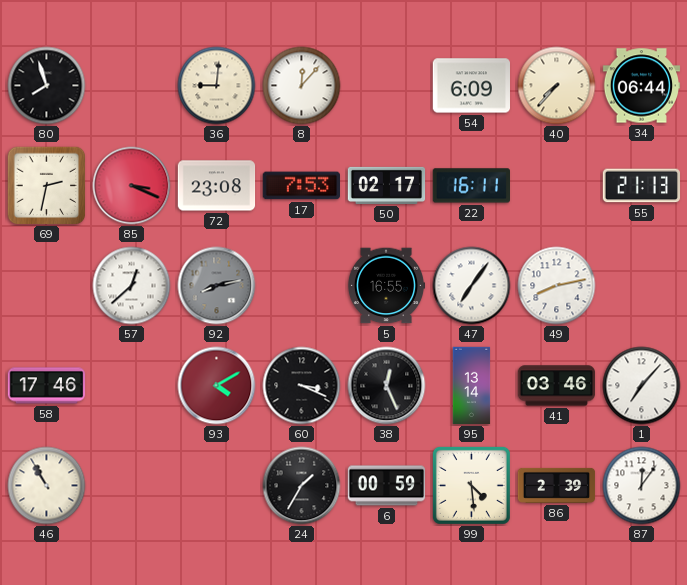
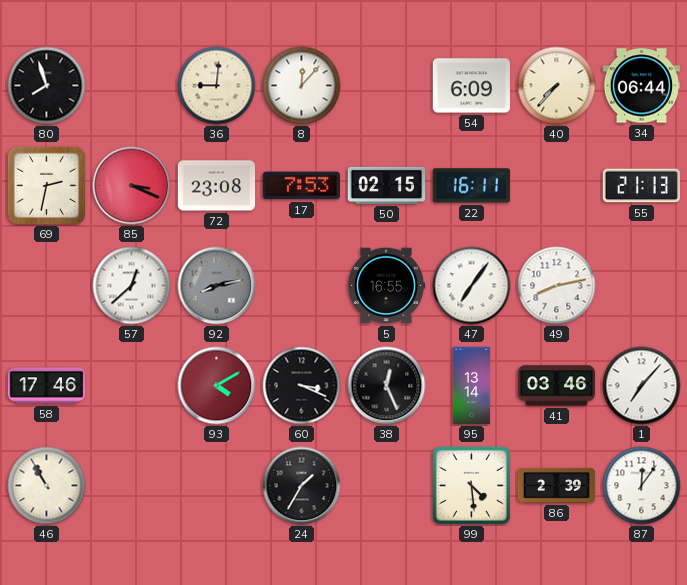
50: 02:17 -> 02:15
6: 00:59 -> none
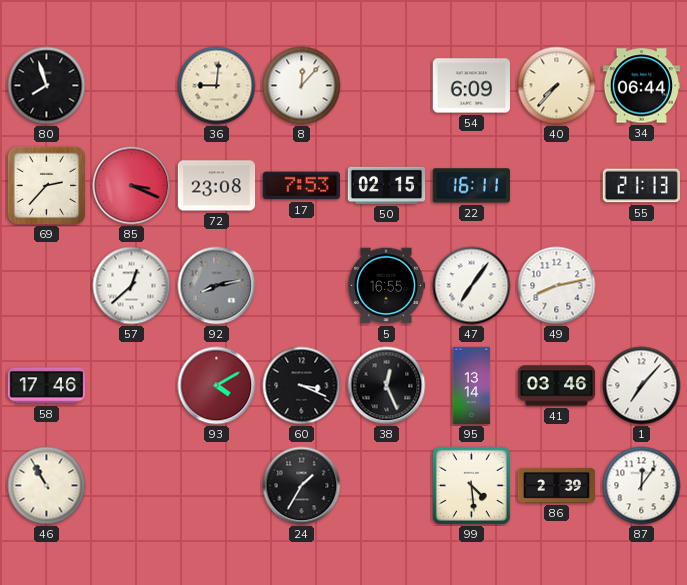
69: 2:32 -> 2:37
